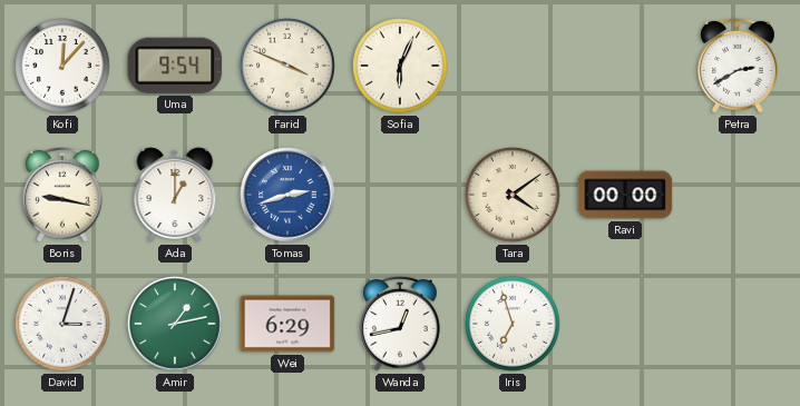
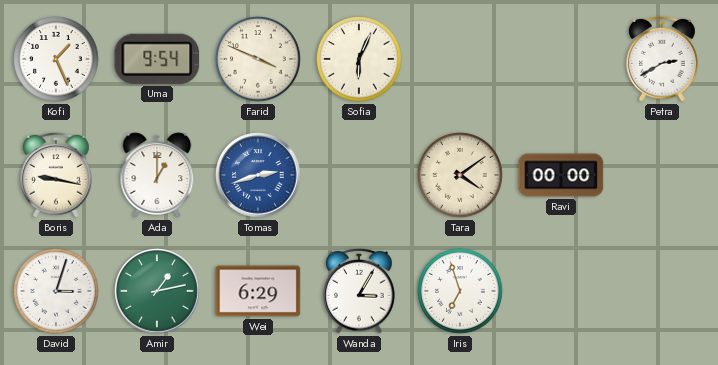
Kofi: 12:07 -> 1:26
Wanda: 12:43 -> 3:05
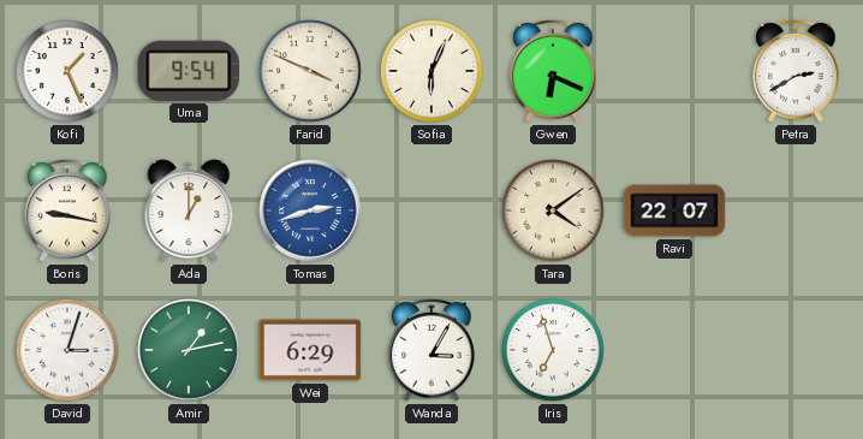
Gwen: none -> 6:19
Ravi: 00:00 -> 22:07
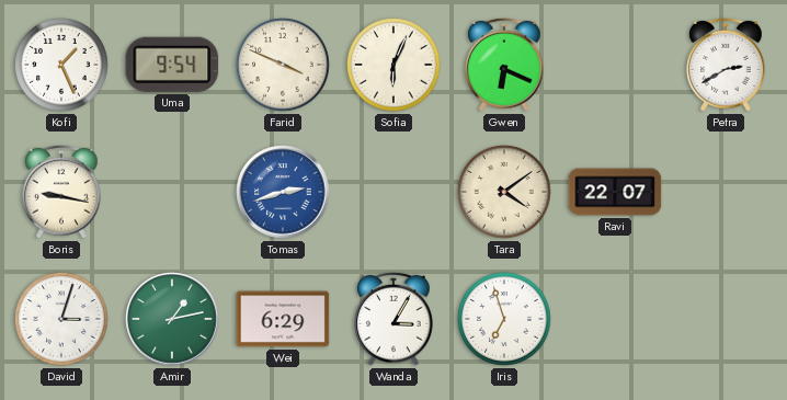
Ada: 1:00 -> none
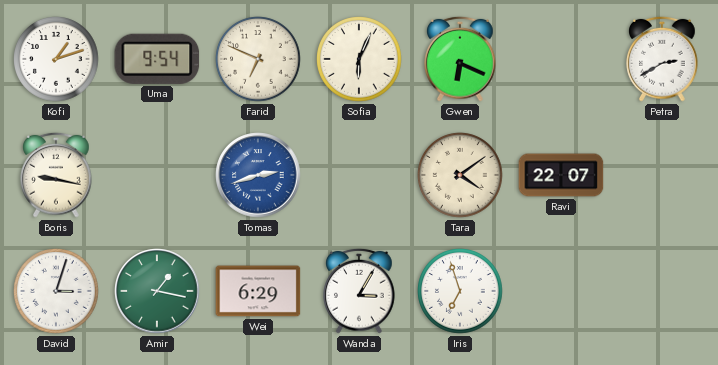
Kofi: 1:26 -> 1:12
Farid: 3:49 -> 6:49
Amir: 1:13 -> 1:17
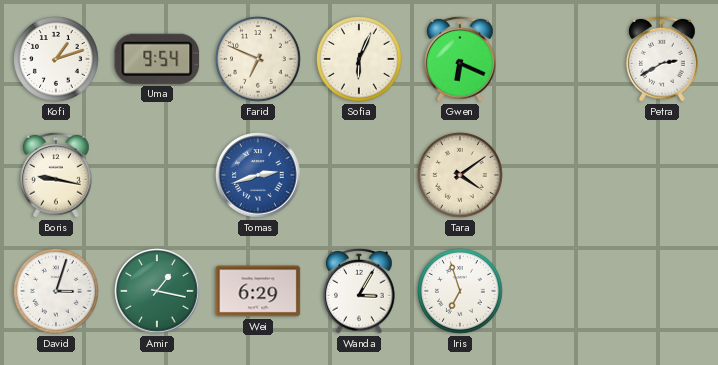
Ravi: 22:07 -> none
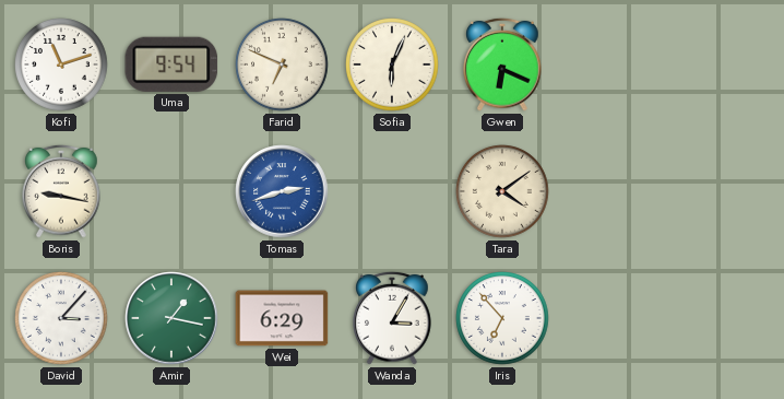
Kofi: 1:12 -> 11:12
Petra: 2:40 -> none
David: 3:03 -> 3:07
Iris: 6:57 -> 6:53
